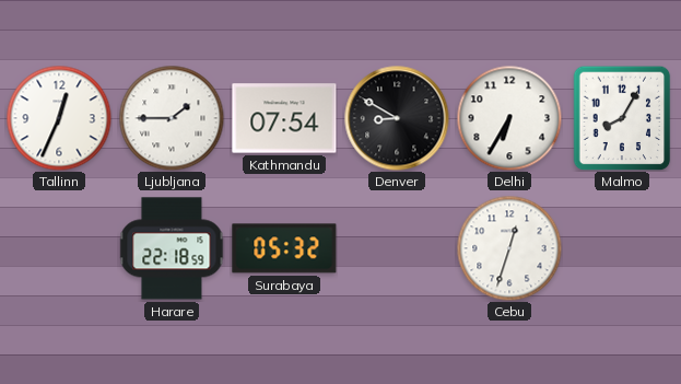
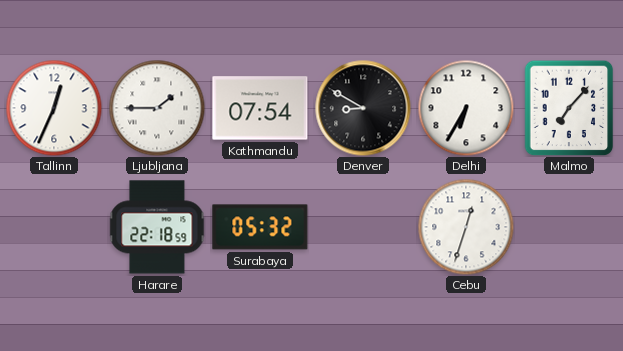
Malmo: 8:05 -> 7:07
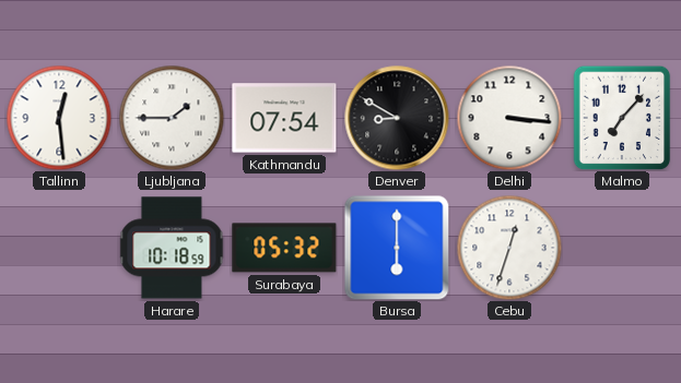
Tallinn: 12:34 -> 12:29
Delhi: 6:35 -> 3:16
Harare: 22:18 -> 10:18
Bursa: none -> 6:00
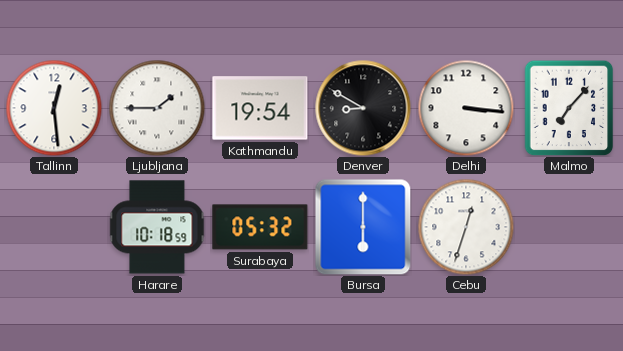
Kathmandu: 07:54 -> 19:54
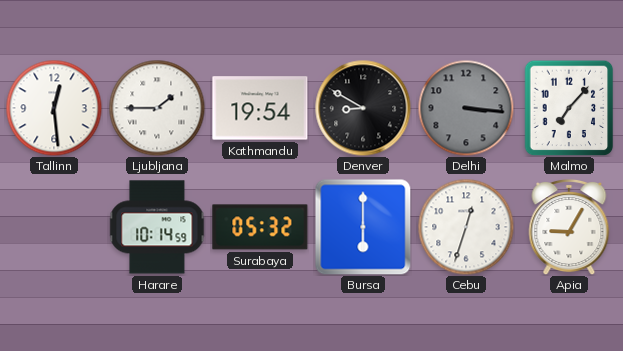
Delhi dial: white -> grey
Harare: 10:18 -> 10:14
Apia: none -> 9:05
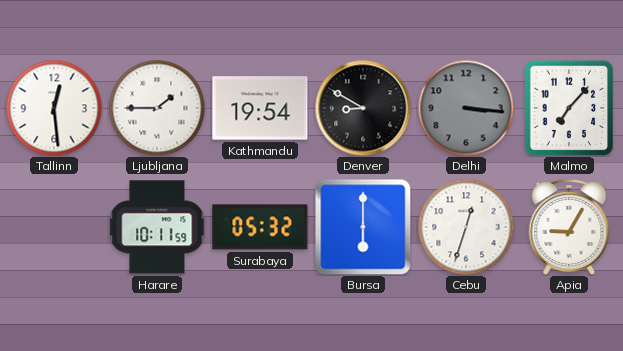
Harare: 10:14 -> 10:11
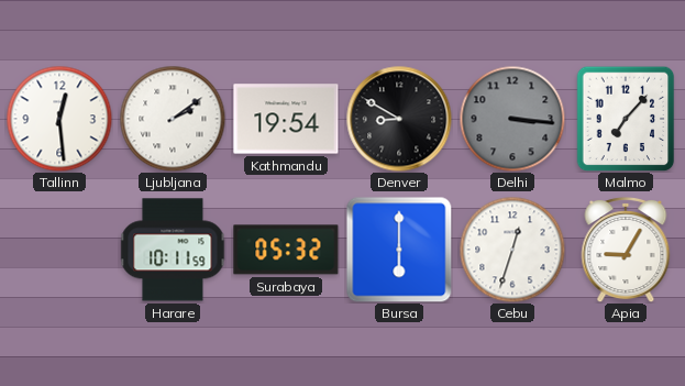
Ljubljana: 1:45 -> 2:09
